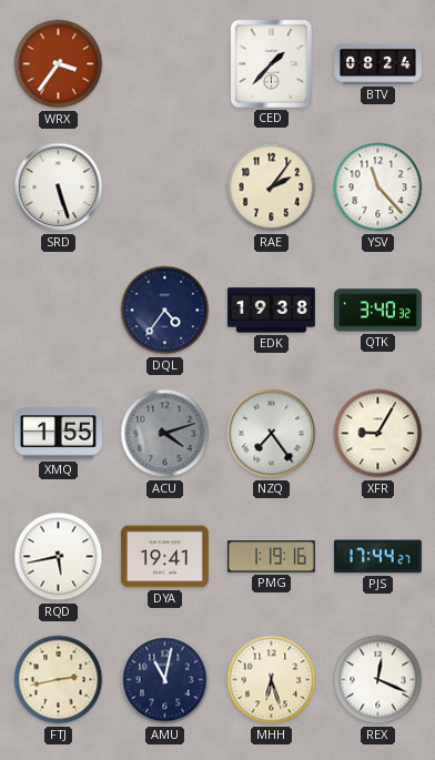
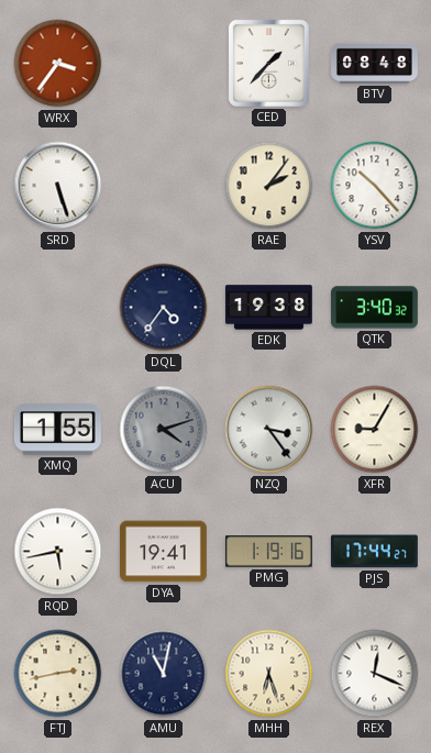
BTV: 08:24 -> 08:48
YSV: 11:23 -> 10:23
NZQ: 7:24 -> 3:24
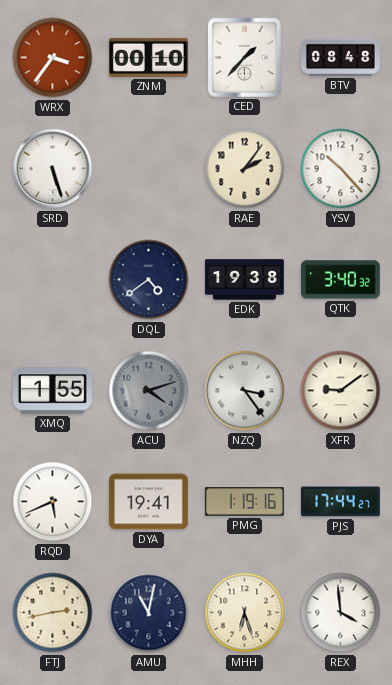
ZNM: none -> 00:10
DQL: 4:36 -> 4:39
XFR: 9:05 -> 9:09
RQD: 5:43 -> 5:41
REX: 12:19 -> 3:59
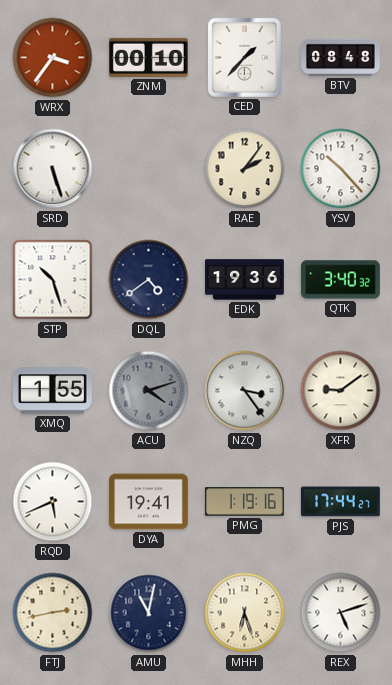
STP: none -> 10:27
EDK: 19:38 -> 19:36
REX: 3:59 -> 5:12
